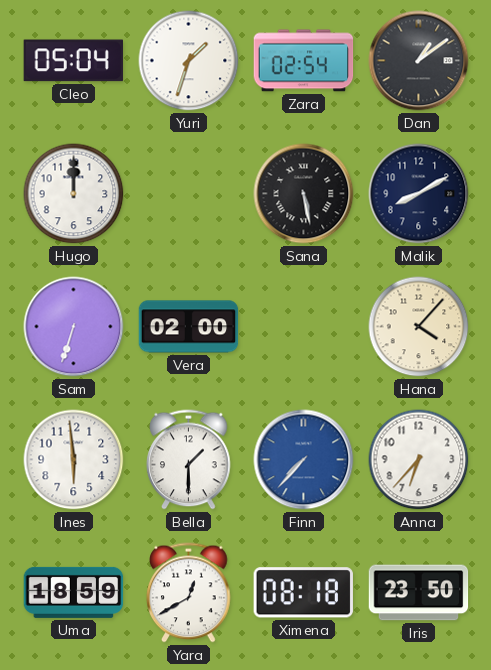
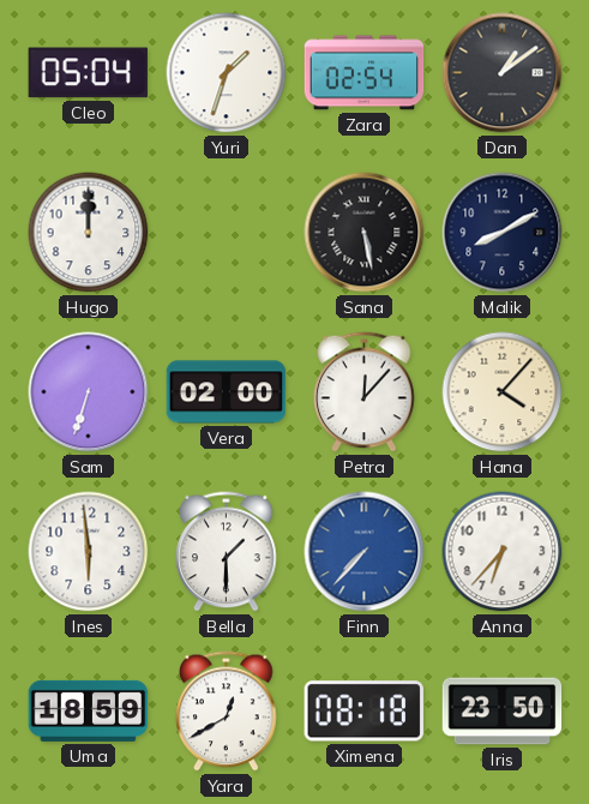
Petra: none -> 12:07
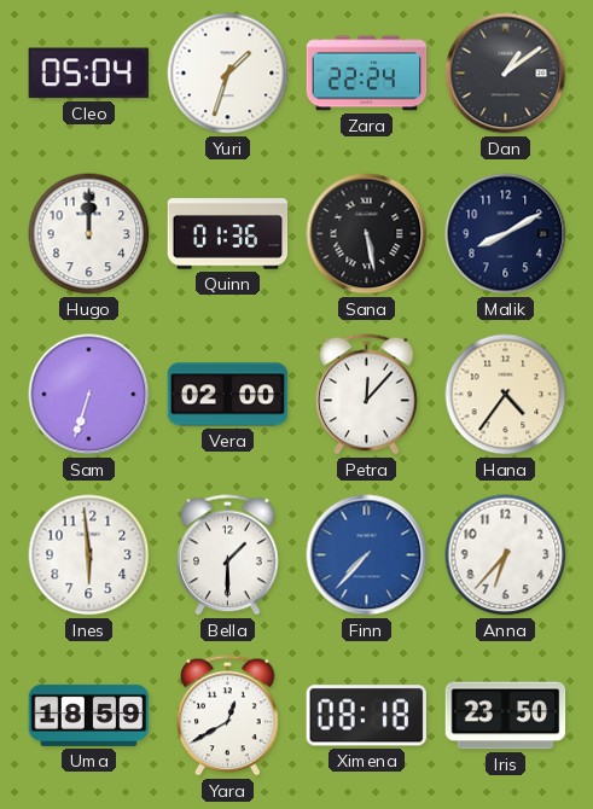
Zara: 02:54 -> 22:24
Quinn: none -> 01:36
Hana: 4:07 -> 4:36
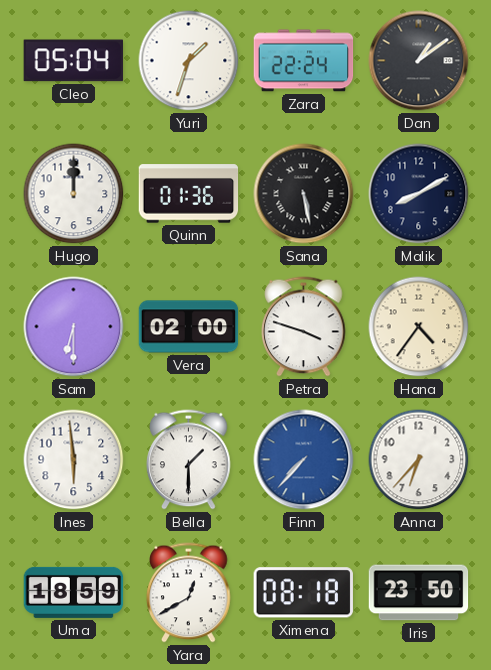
Sam: 6:33 -> 6:30
Petra: 12:07 -> 3:48
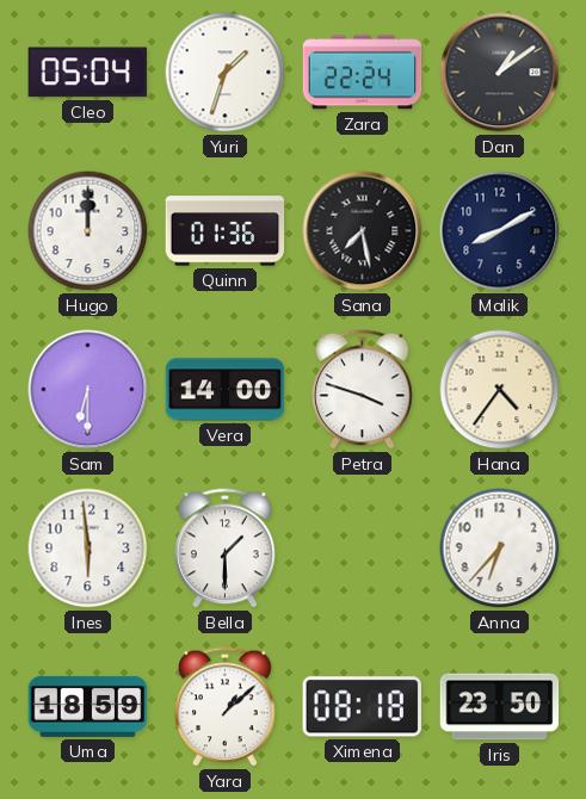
Sana: 5:28 -> 7:28
Vera: 02:00 -> 14:00
Finn: 7:37 -> none
Yara: 12:40 -> 1:08
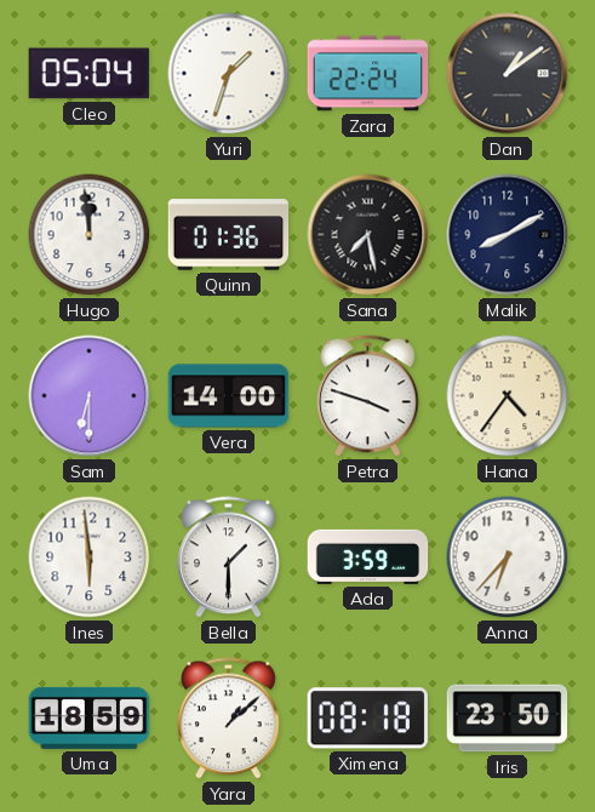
Hugo: 12:00 -> 11:59
Ada: none -> 3:59
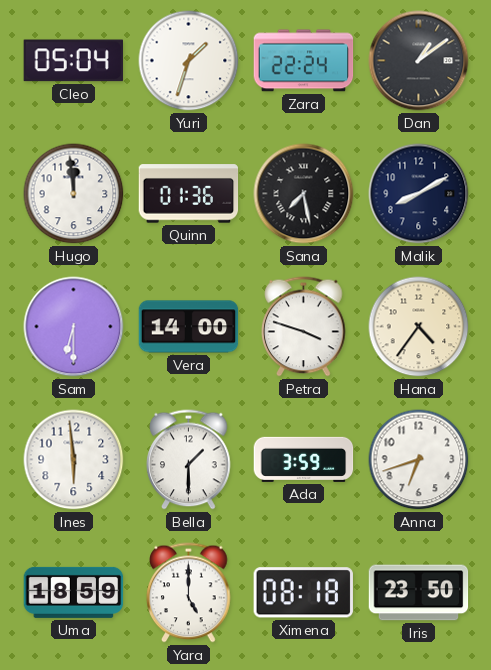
Anna: 6:37 -> 6:42
Yara: 1:08 -> 5:00
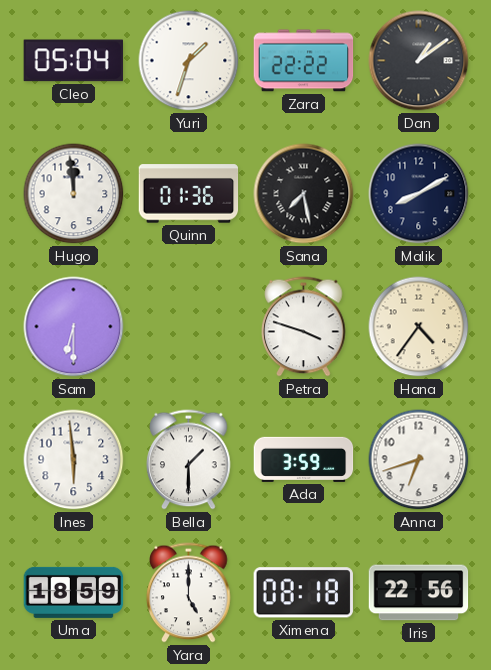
Zara: 22:24 -> 22:22
Vera: 14:00 -> none
Iris: 23:50 -> 22:56
